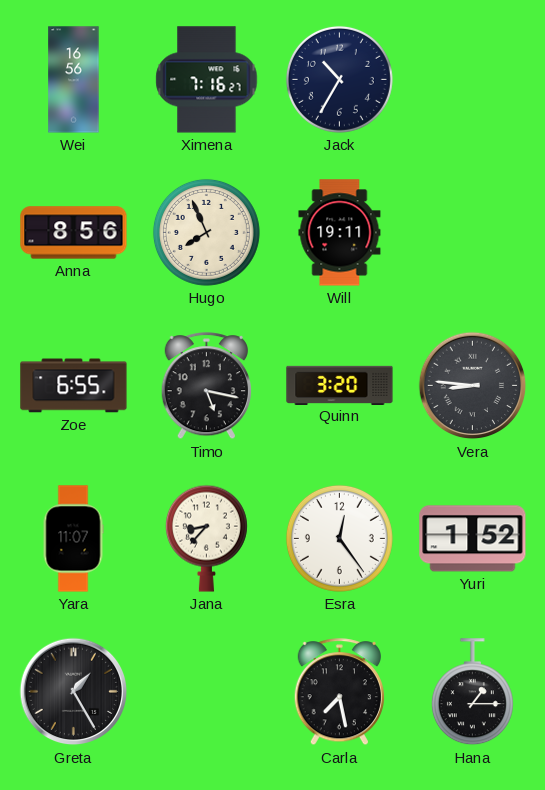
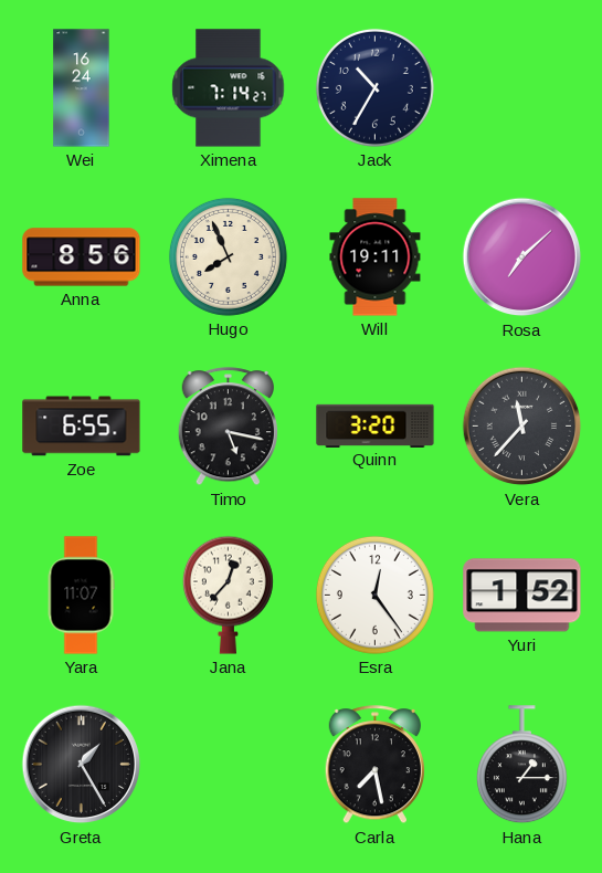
Wei: 16:56 -> 16:24
Ximena: 7:16 -> 7:14
Rosa: none -> 7:08
Vera: 8:46 -> 11:37
Jana: 8:37 -> 12:37
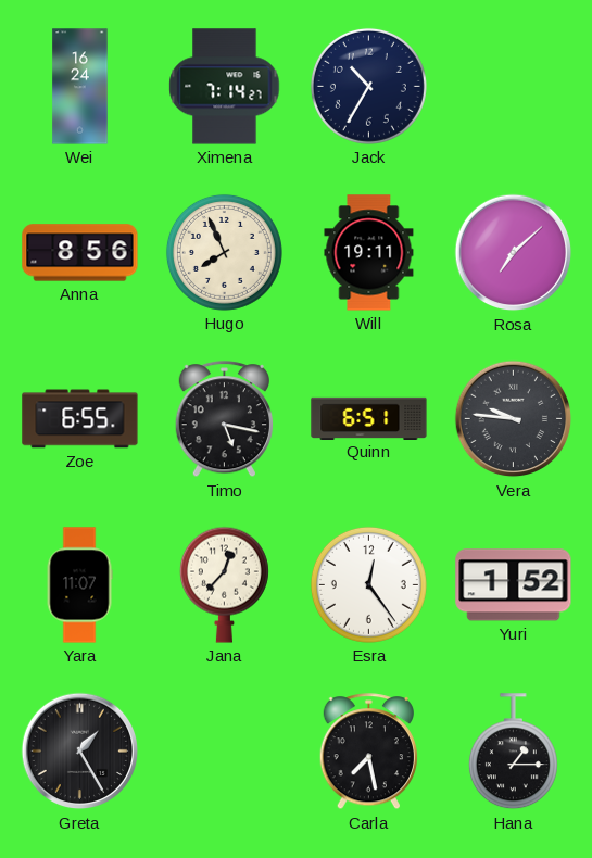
Quinn: 3:20 -> 6:51
Vera: 11:37 -> 9:46
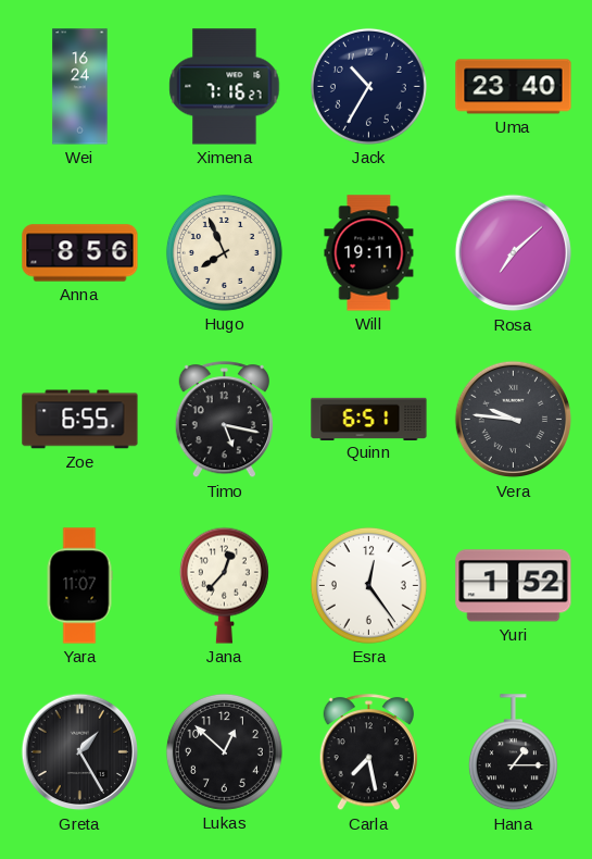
Ximena: 7:14 -> 7:16
Uma: none -> 23:40
Lukas: none -> 12:52
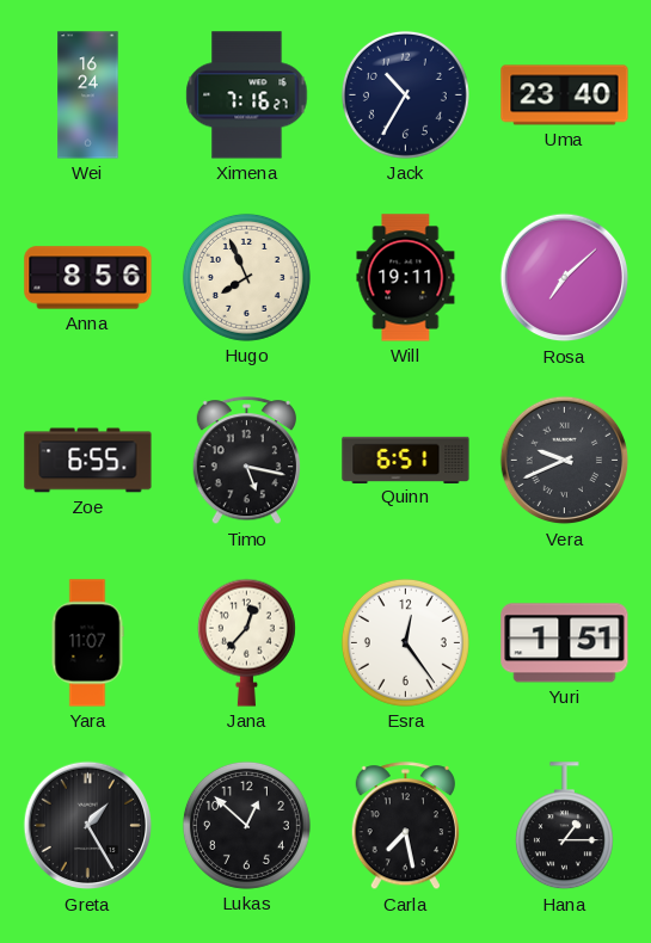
Vera: 9:46 -> 9:41
Yuri: 1:52 -> 1:51
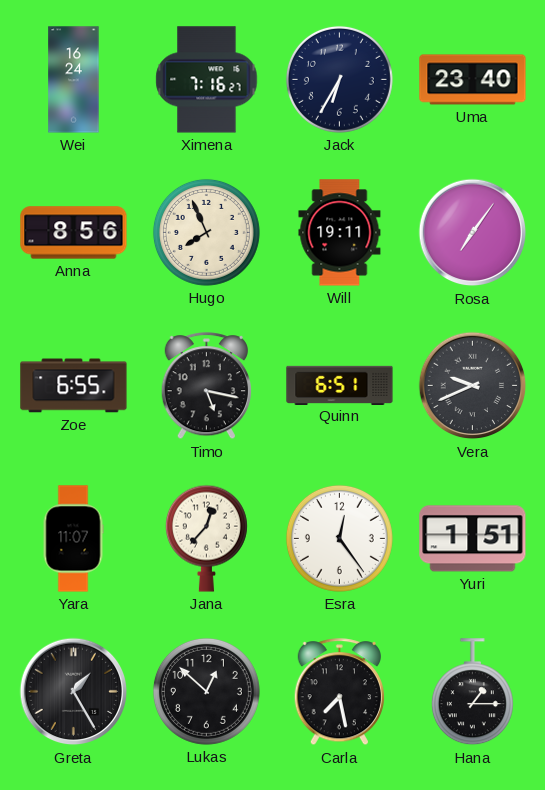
Jack: 10:35 -> 6:35
Rosa: 7:08 -> 7:06
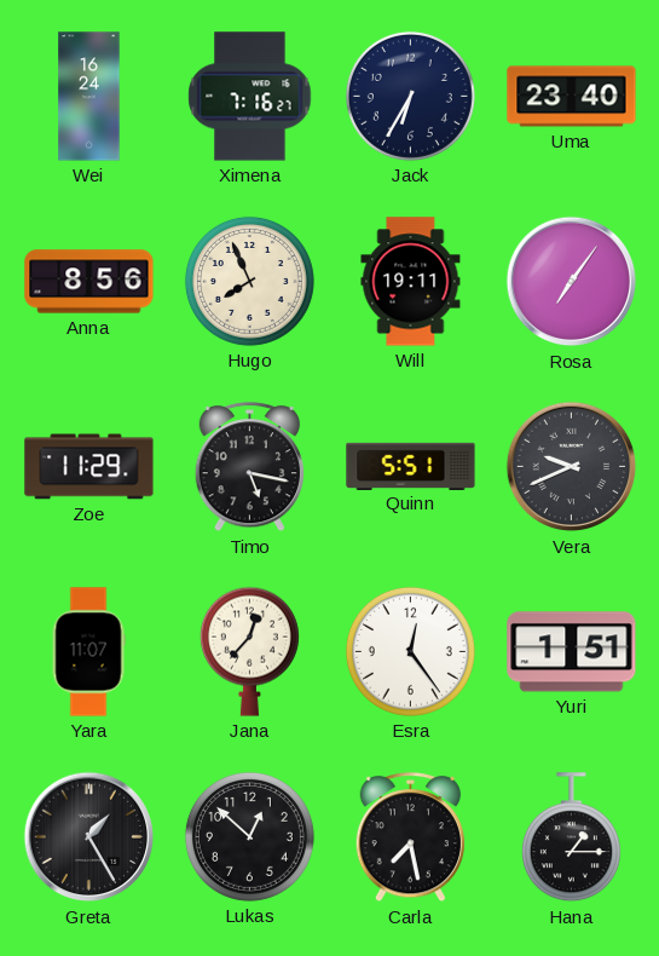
Zoe: 6:55 -> 11:29
Quinn: 6:51 -> 5:51
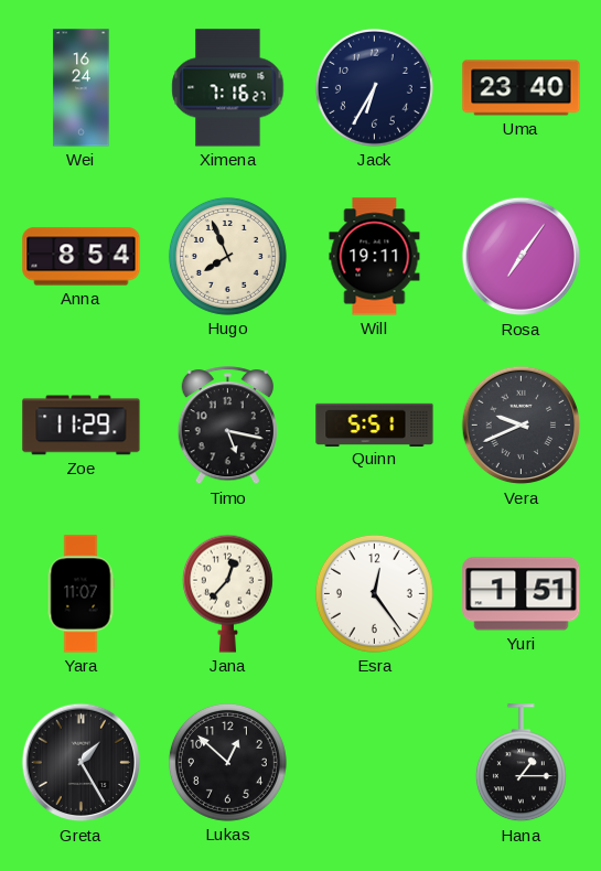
Anna: 8:56 -> 8:54
Carla: 7:28 -> none
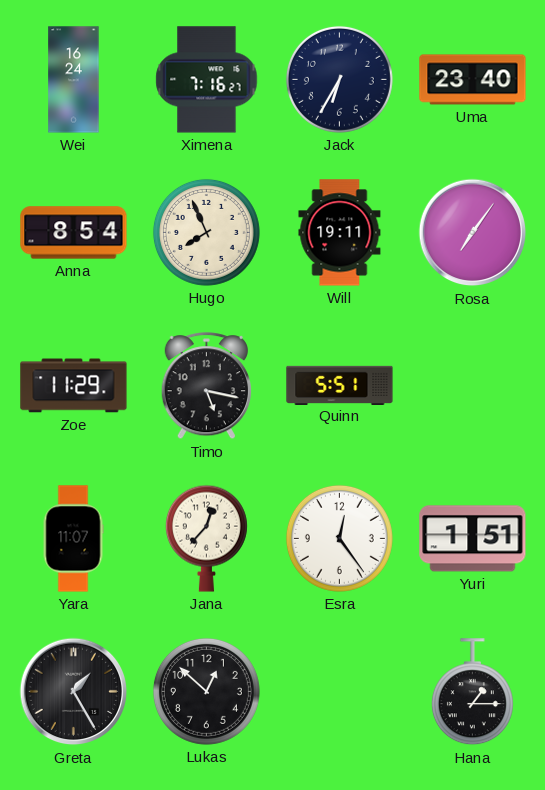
Vera: 9:41 -> none
